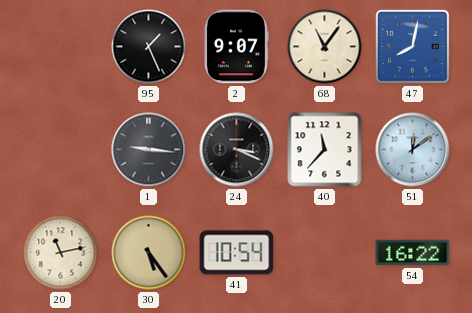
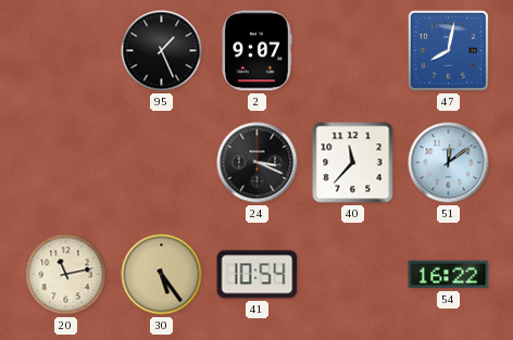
68: 11:06 -> none
1: 9:16 -> none
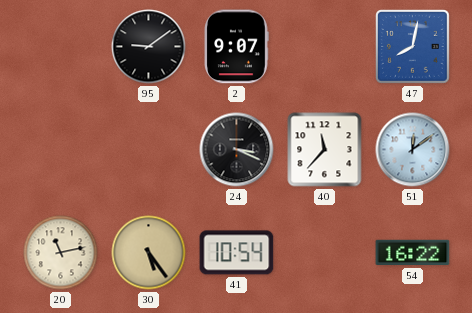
95: 1:26 -> 9:09
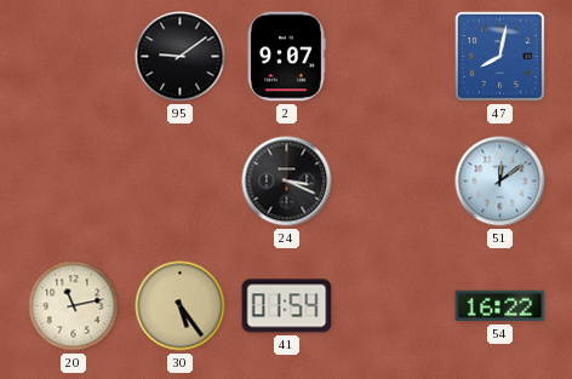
40: 11:37 -> none
41: 10:54 -> 01:54
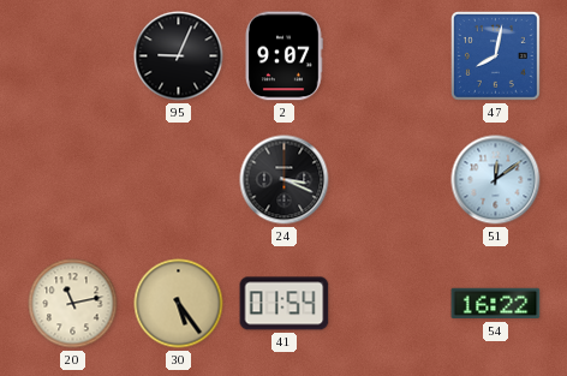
95: 9:09 -> 9:04
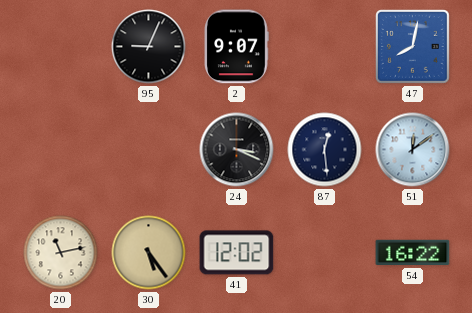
87: none -> 12:29
41: 01:54 -> 12:02
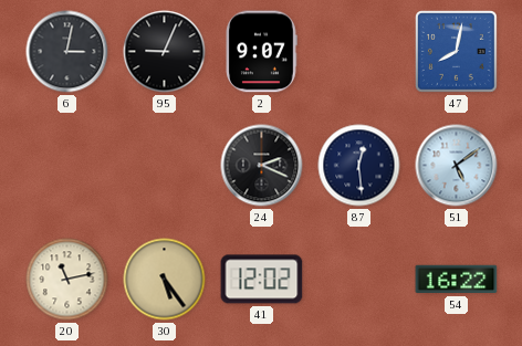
6: none -> 3:02
24: 3:19 -> 2:19
51: 12:09 -> 5:09
